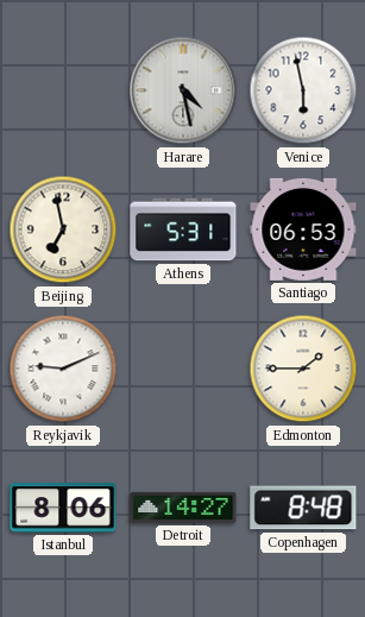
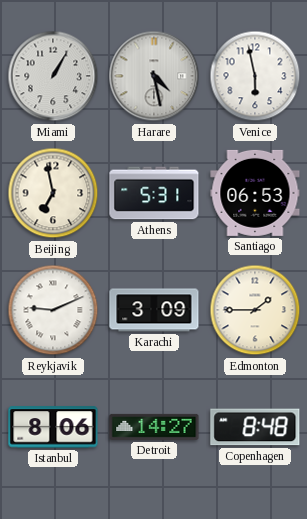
Miami: none -> 1:05
Karachi: none -> 3:09
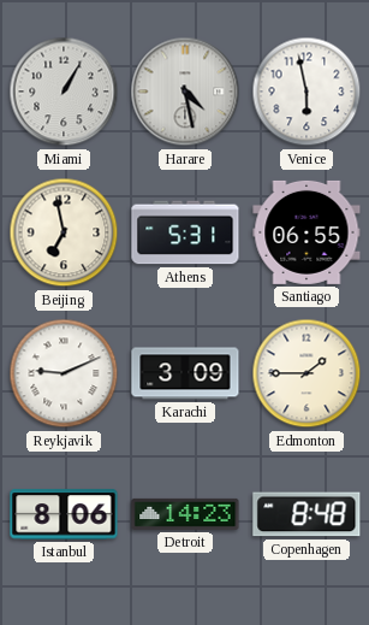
Santiago: 06:53 -> 06:55
Detroit: 14:27 -> 14:23
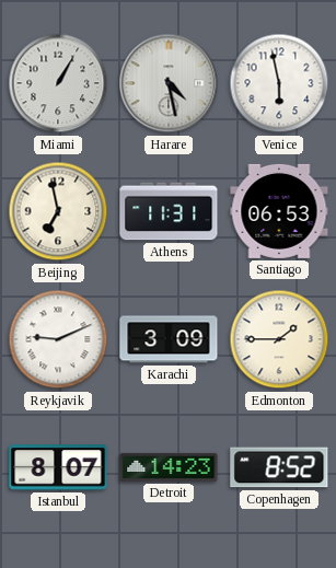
Athens: 5:31 -> 11:31
Santiago: 06:55 -> 06:53
Istanbul: 8:06 -> 8:07
Copenhagen: 8:48 -> 8:52
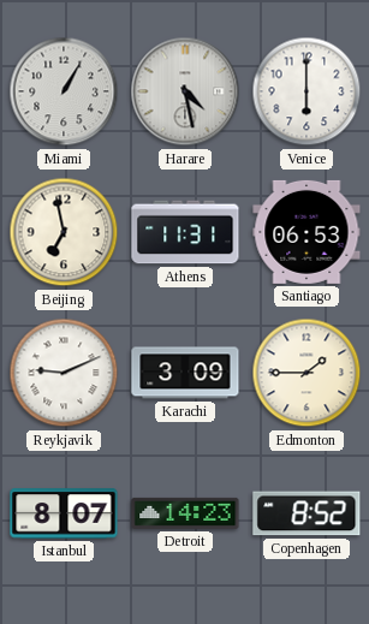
Venice: 5:58 -> 6:00
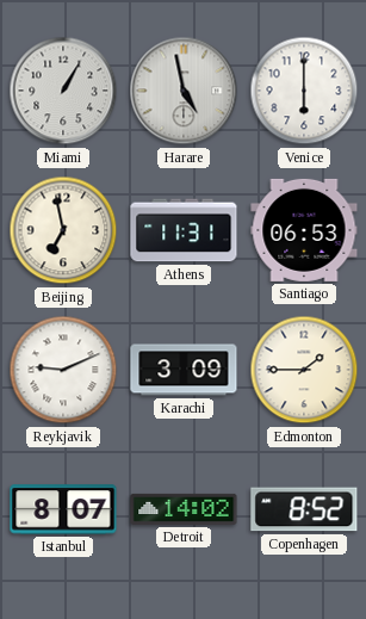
Harare: 4:28 -> 4:58
Detroit: 14:23 -> 14:02
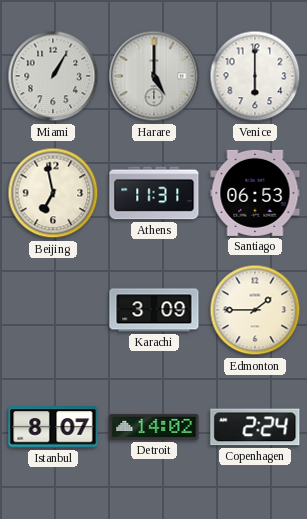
Harare: 4:58 -> 5:00
Reykjavik: 9:11 -> none
Copenhagen: 8:52 -> 2:24
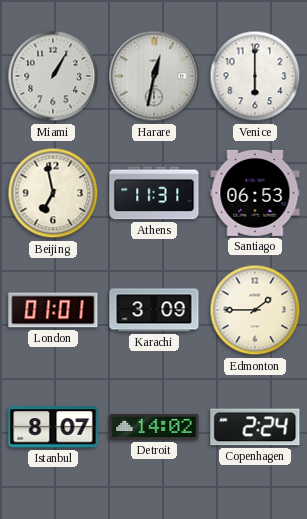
Harare: 5:00 -> 12:32
London: none -> 01:01
